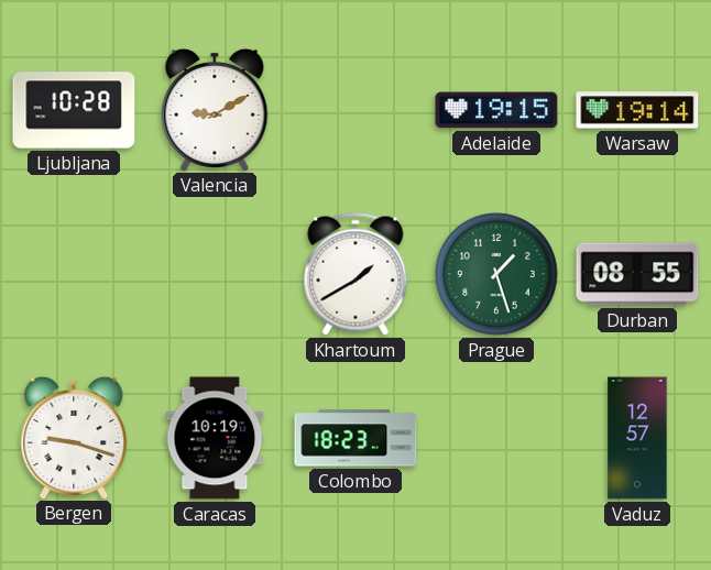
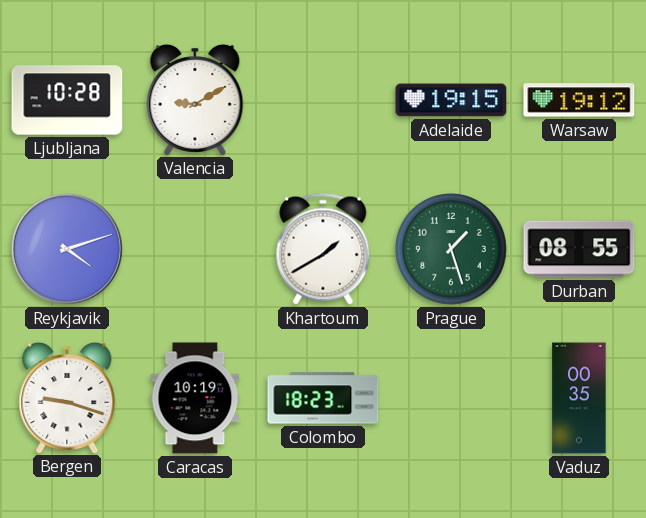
Warsaw: 19:14 -> 19:12
Reykjavik: none -> 4:12
Vaduz: 12:57 -> 00:35
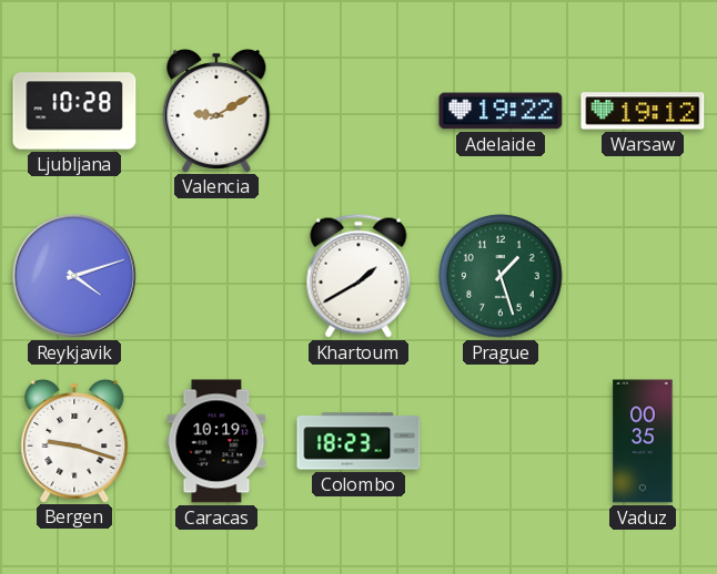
Adelaide: 19:15 -> 19:22
Durban: 08:55 -> none
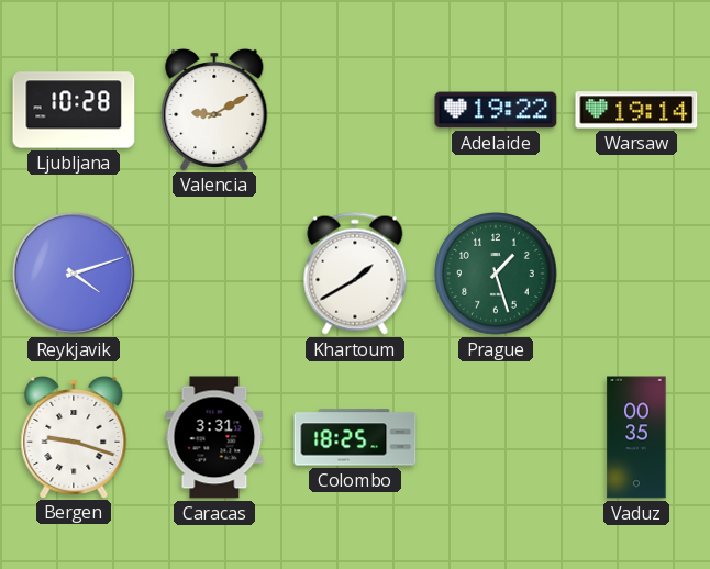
Warsaw: 19:12 -> 19:14
Caracas: 10:19 -> 3:31
Colombo: 18:23 -> 18:25
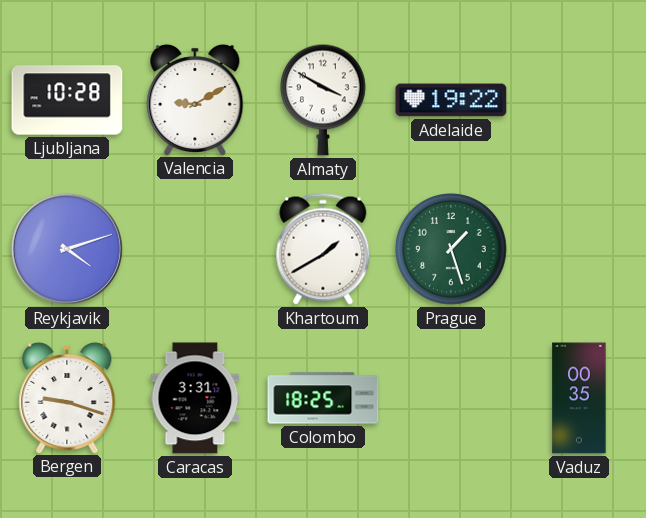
Almaty: none -> 3:50
Warsaw: 19:14 -> none
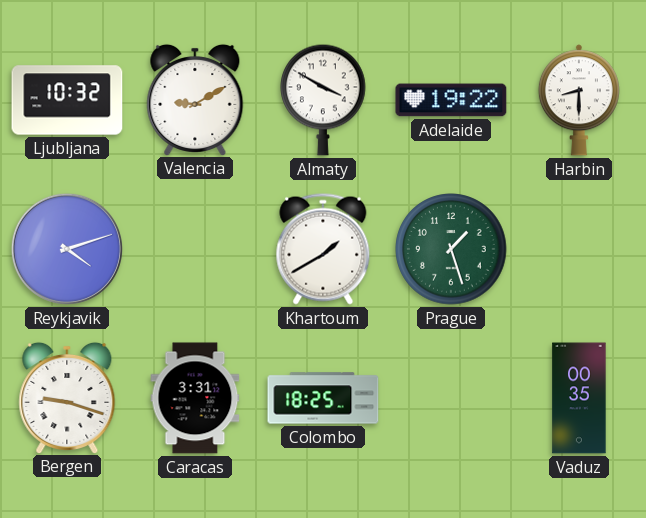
Ljubljana: 10:28 -> 10:32
Harbin: none -> 8:30
